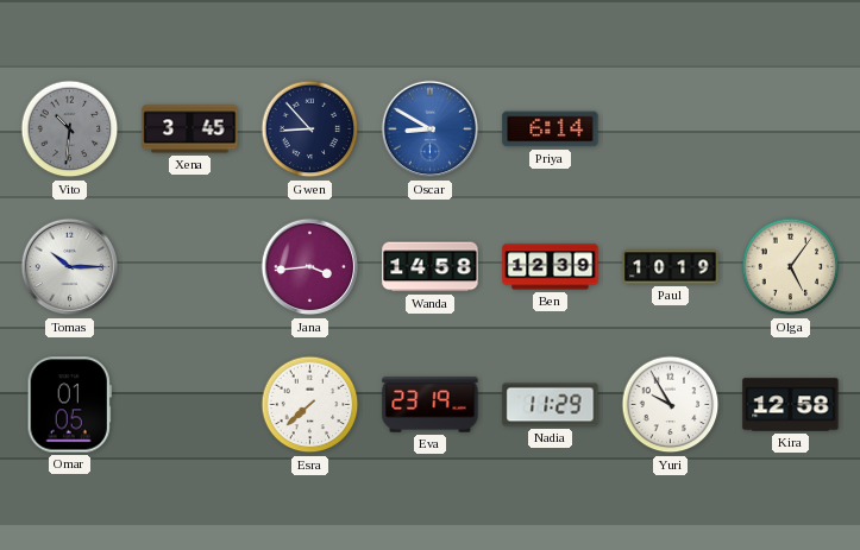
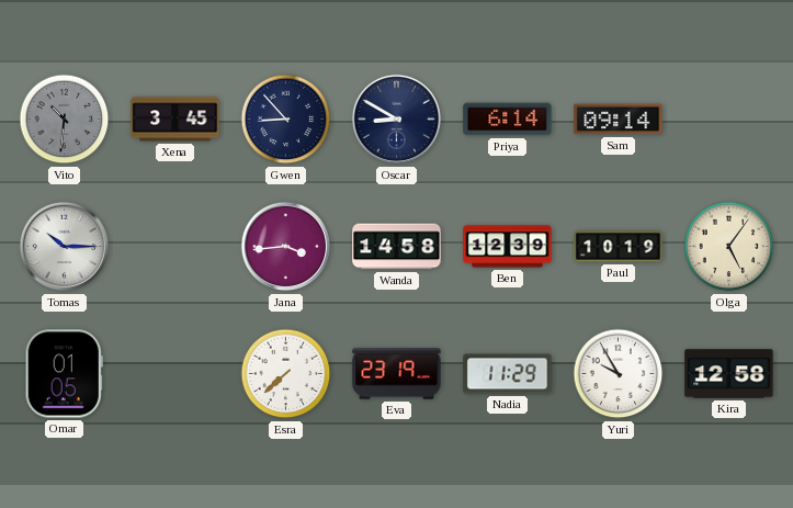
Oscar dial: blue -> navy
Sam: none -> 09:14
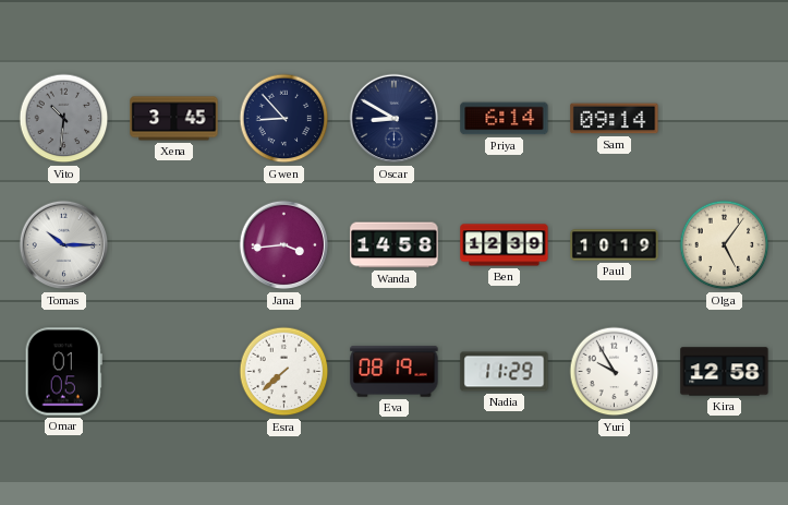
Eva: 23:19 -> 08:19
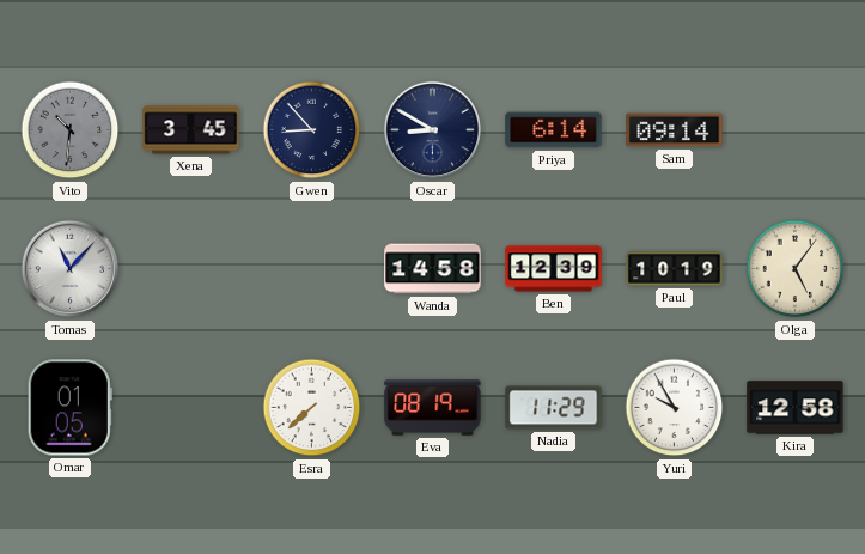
Tomas: 10:15 -> 11:07
Jana: 3:44 -> none
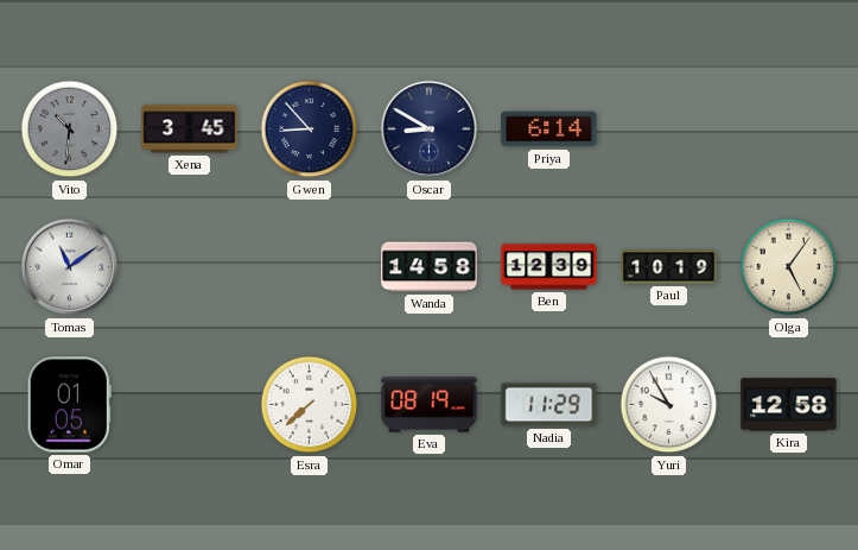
Sam: 09:14 -> none
Tomas: 11:07 -> 11:09
